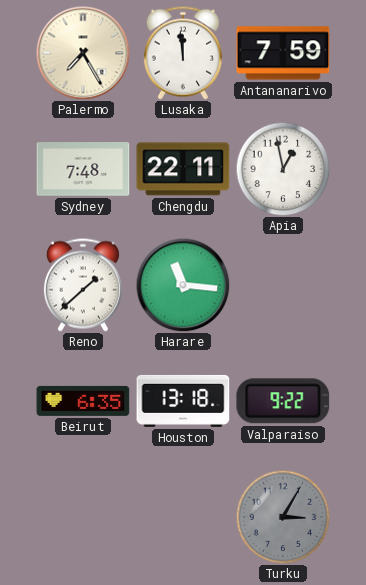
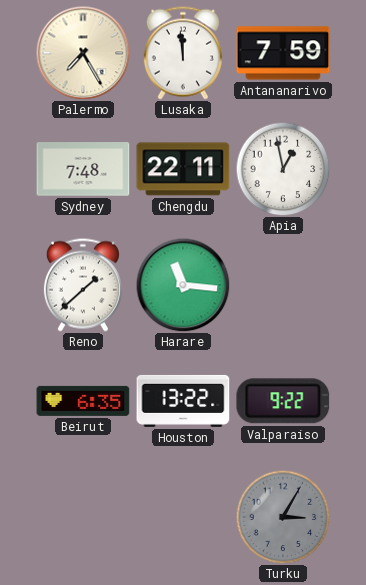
Houston: 13:18 -> 13:22
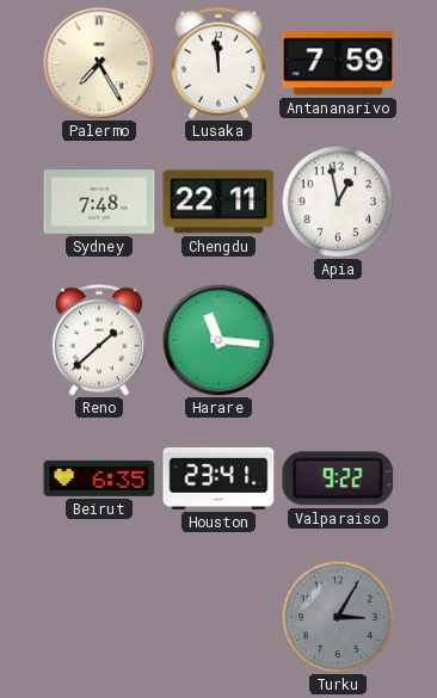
Houston: 13:22 -> 23:41
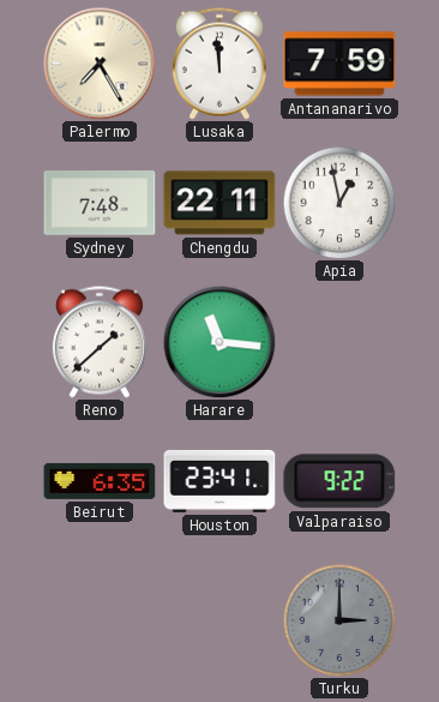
Turku: 3:05 -> 3:00
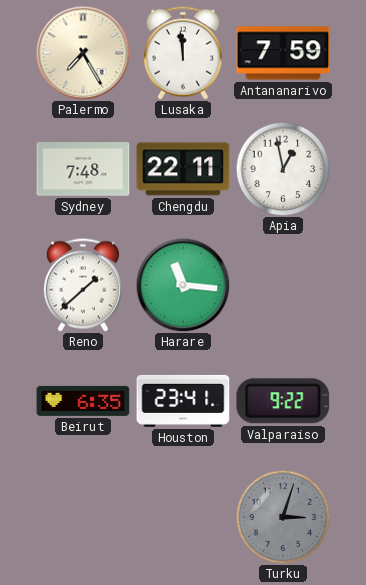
Turku: 3:00 -> 3:03
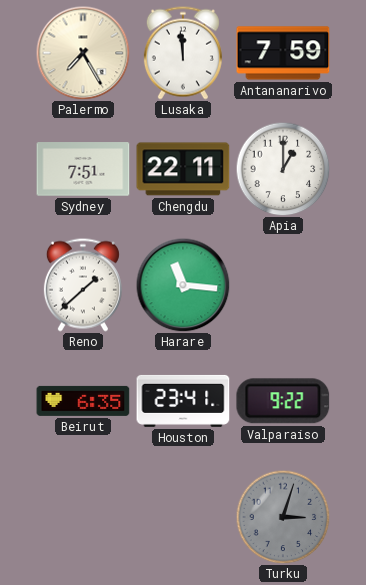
Sydney: 7:48 -> 7:51
Apia: 12:58 -> 1:00
